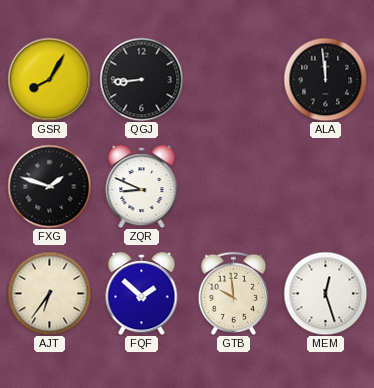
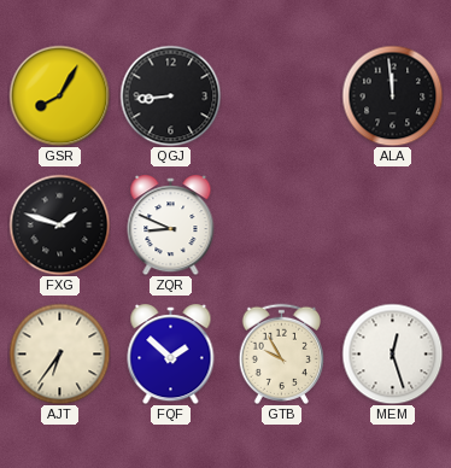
GTB: 9:59 -> 9:55
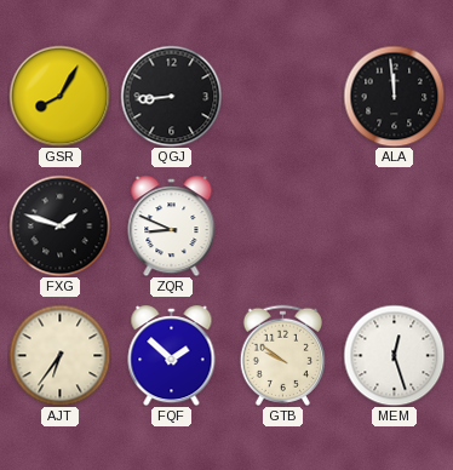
GTB: 9:55 -> 9:51
